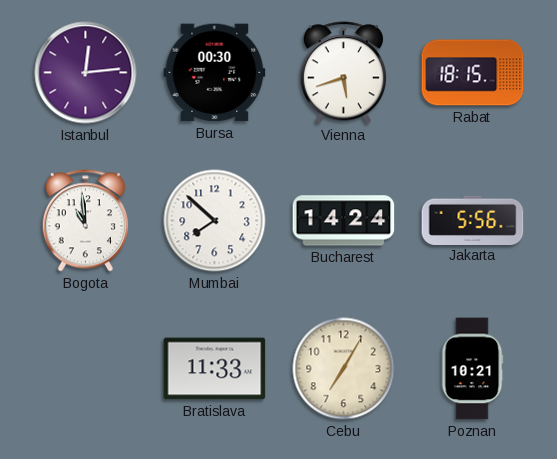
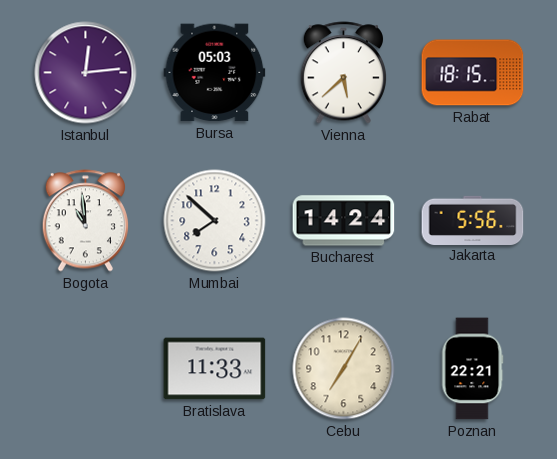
Bursa: 00:30 -> 05:03
Vienna: 5:42 -> 5:38
Poznan: 10:21 -> 22:21
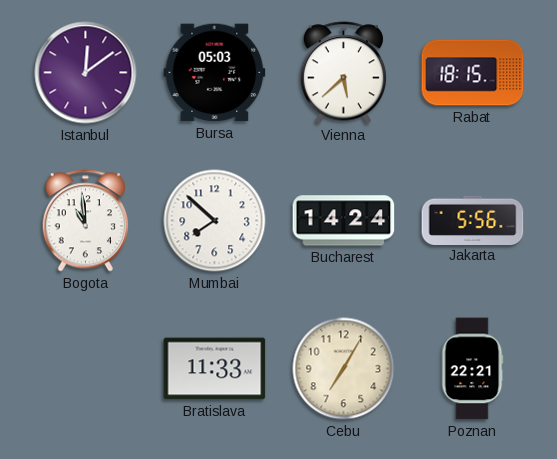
Istanbul: 12:14 -> 12:09
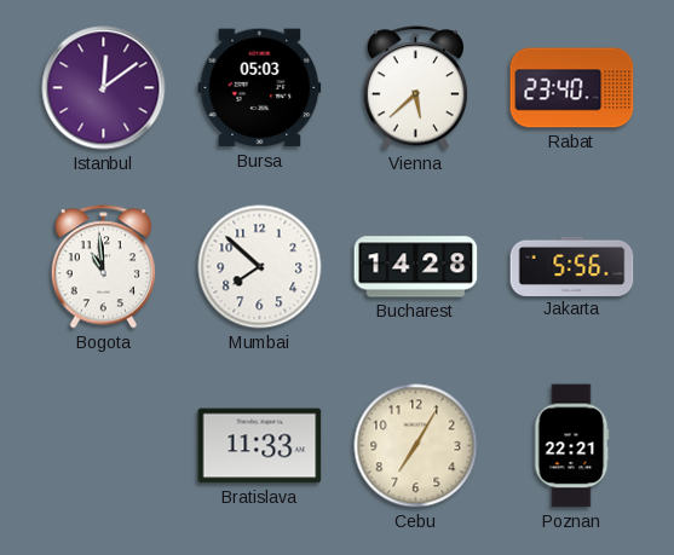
Rabat: 18:15 -> 23:40
Bucharest: 14:24 -> 14:28
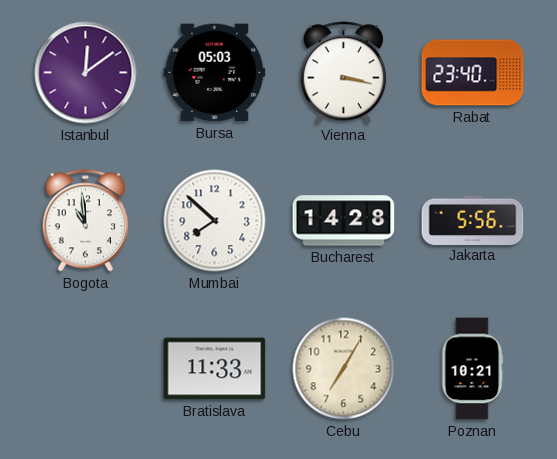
Vienna: 5:38 -> 3:17
Poznan: 22:21 -> 10:21
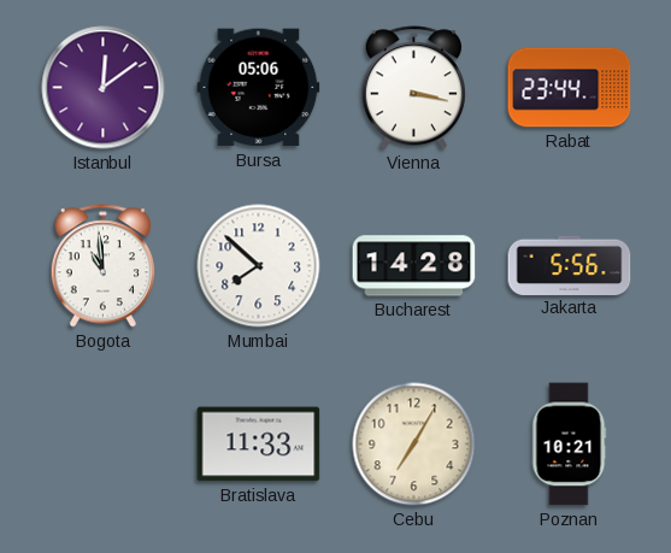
Bursa: 05:03 -> 05:06
Rabat: 23:40 -> 23:44
